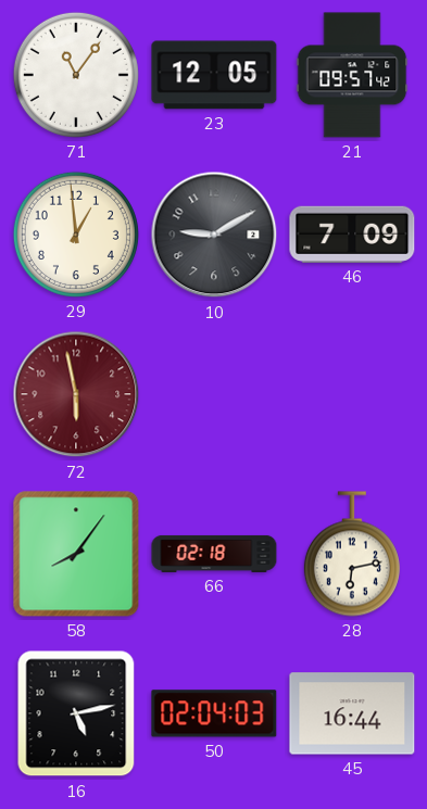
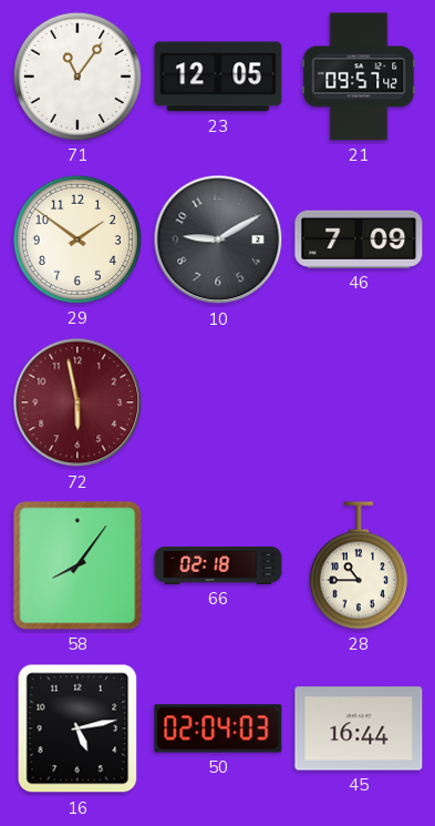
29: 12:59 -> 1:51
28: 6:13 -> 10:45
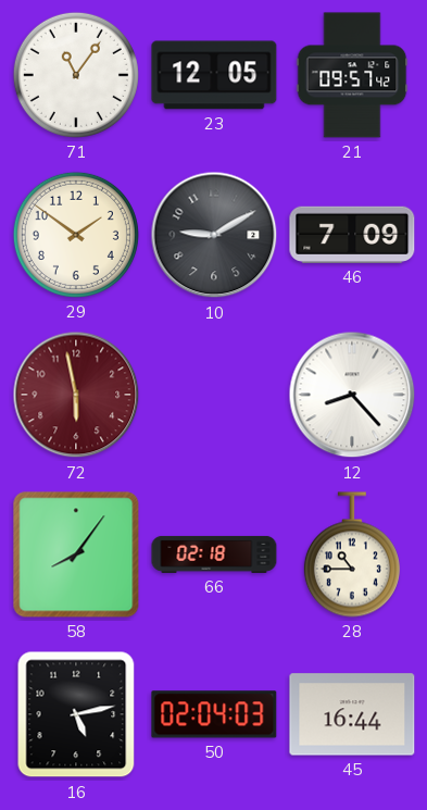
12: none -> 8:23
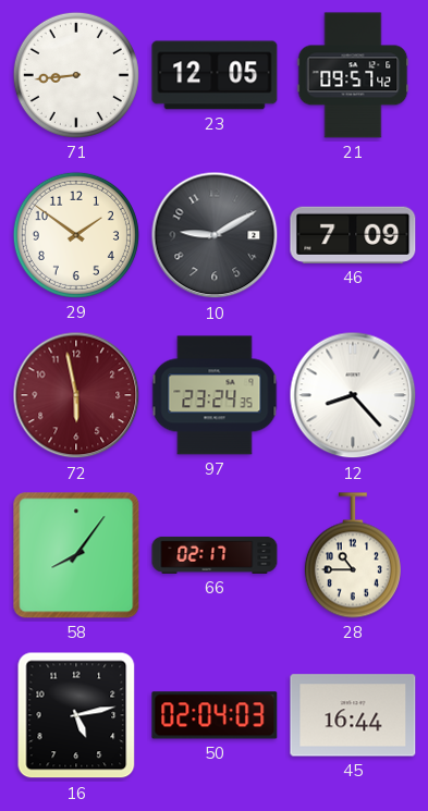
71: 11:06 -> 8:44
97: none -> 23:24
66: 02:18 -> 02:17
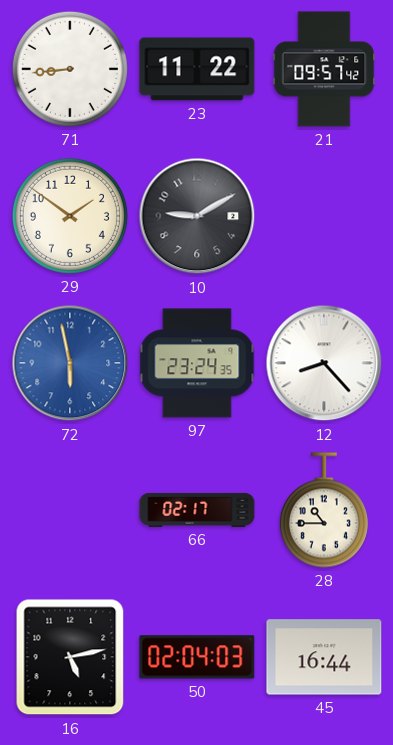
23: 12:05 -> 11:22
46: 7:09 -> none
72 dial: burgundy -> blue
58: 8:06 -> none
